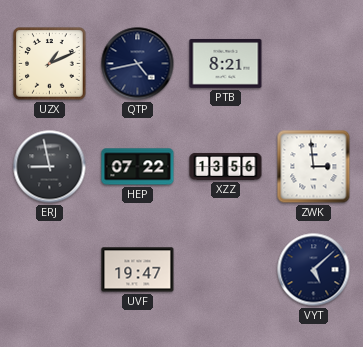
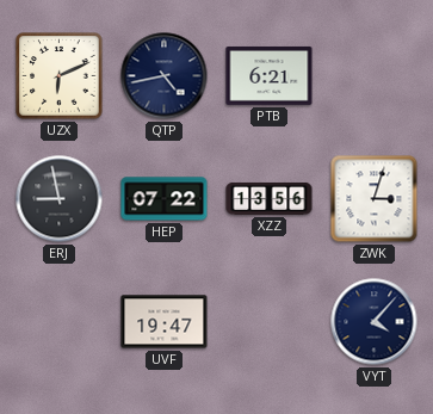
UZX: 1:11 -> 6:11
PTB: 8:21 -> 6:21
ZWK: 2:59 -> 3:03
VYT: 5:08 -> 4:07
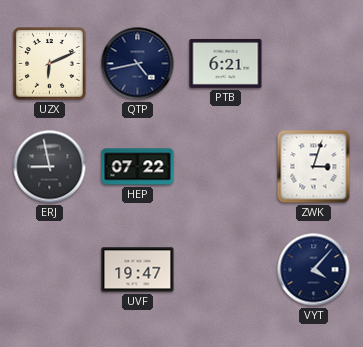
XZZ: 13:56 -> none
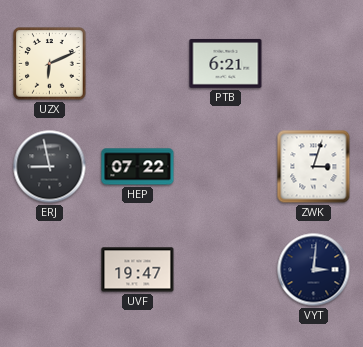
QTP: 4:43 -> none
VYT: 4:07 -> 3:01
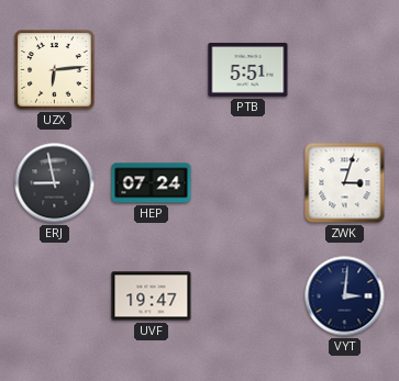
UZX: 6:11 -> 6:14
PTB: 6:21 -> 5:51
HEP: 07:22 -> 07:24
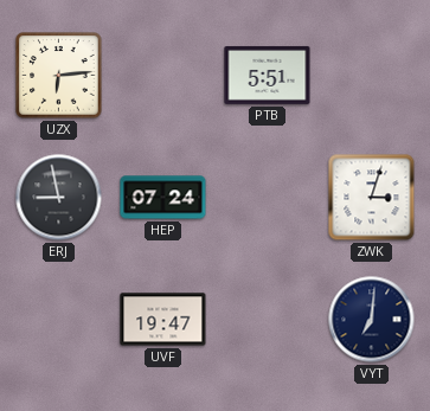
VYT: 3:01 -> 7:01
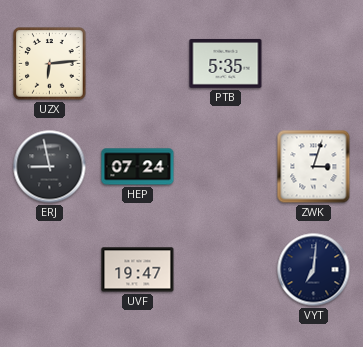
PTB: 5:51 -> 5:35
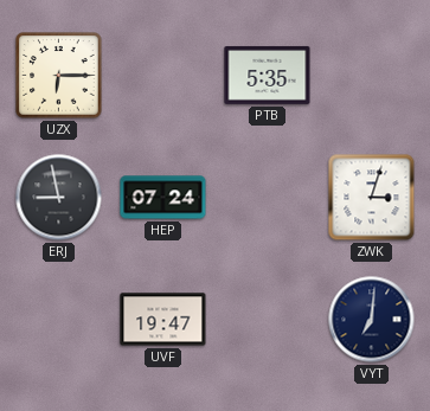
UZX: 6:14 -> 6:15
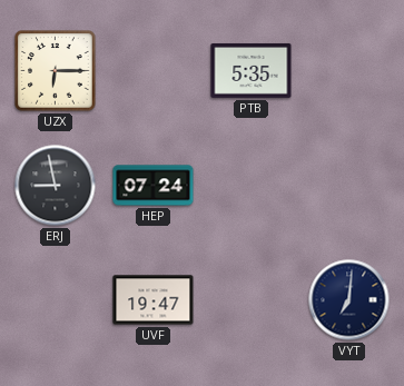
ZWK: 3:03 -> none
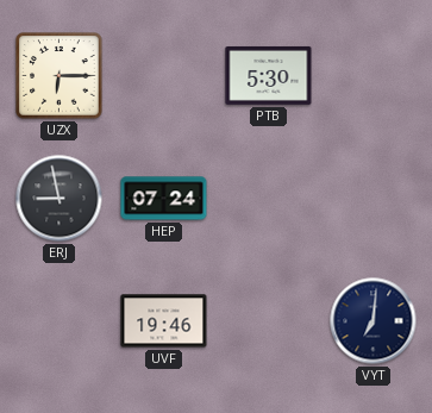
PTB: 5:35 -> 5:30
UVF: 19:47 -> 19:46
